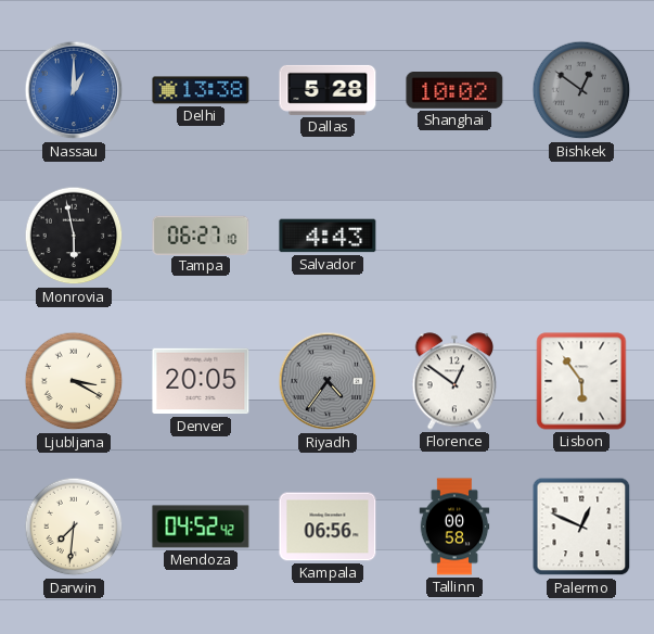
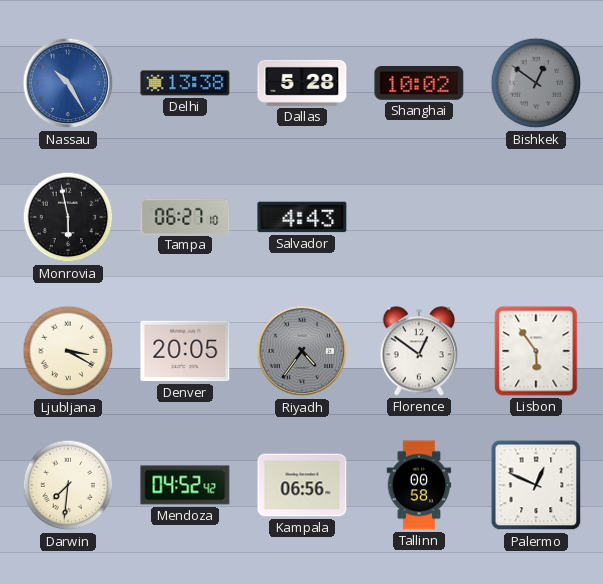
Nassau: 1:00 -> 10:25
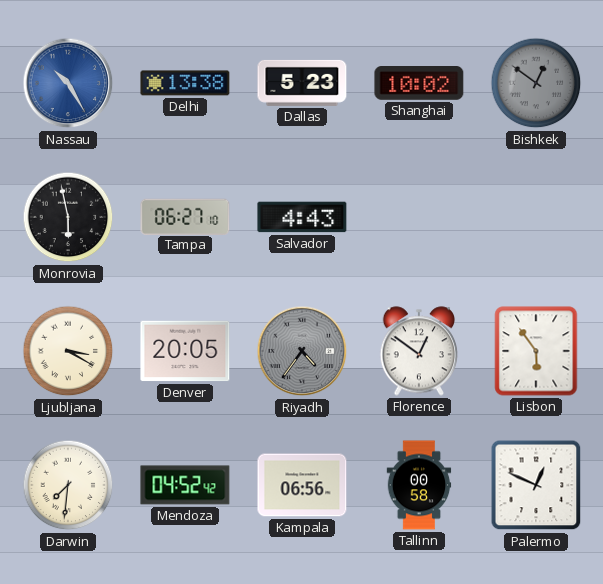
Dallas: 5:28 -> 5:23
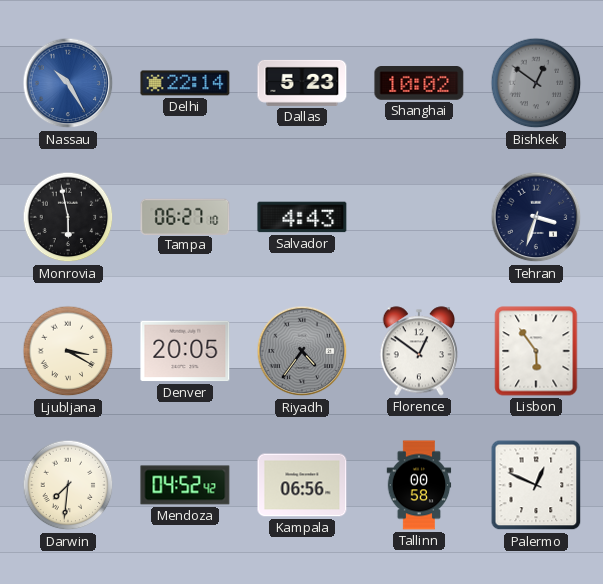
Delhi: 13:38 -> 22:14
Tehran: none -> 3:33
